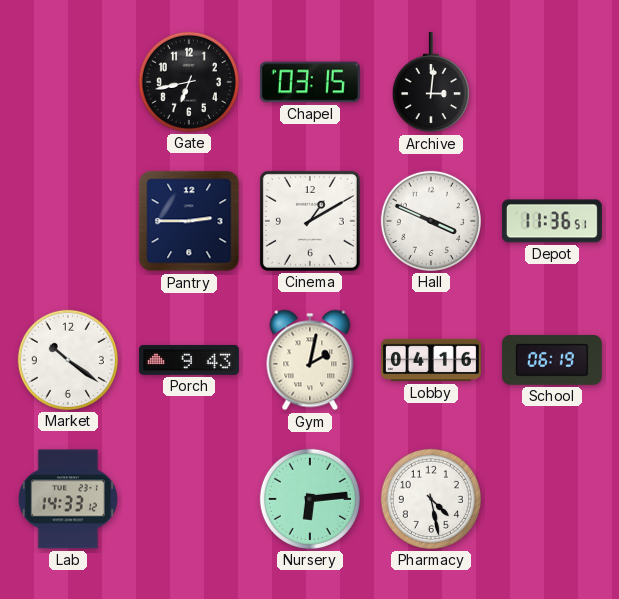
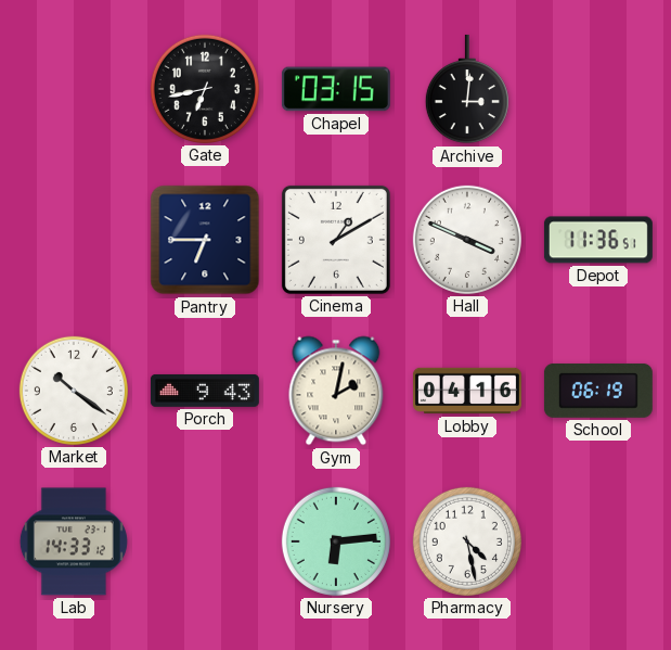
Pantry: 2:45 -> 6:45
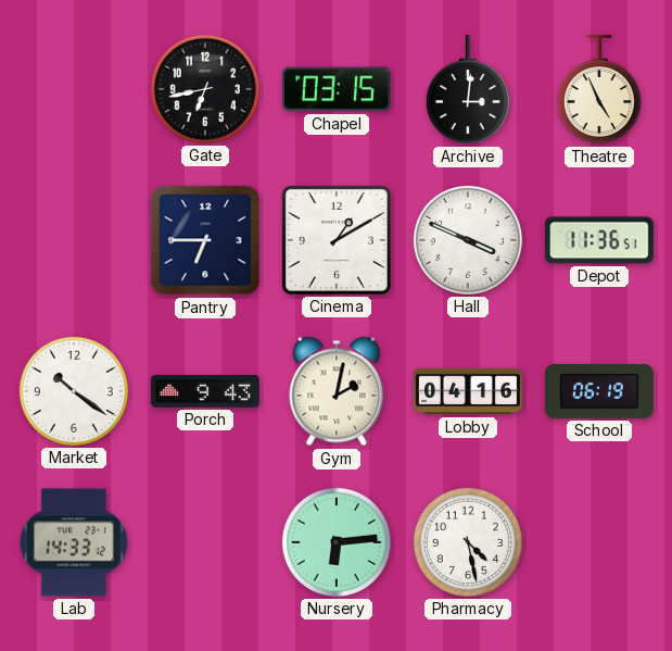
Theatre: none -> 4:56
